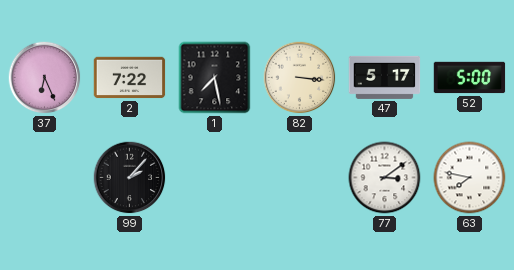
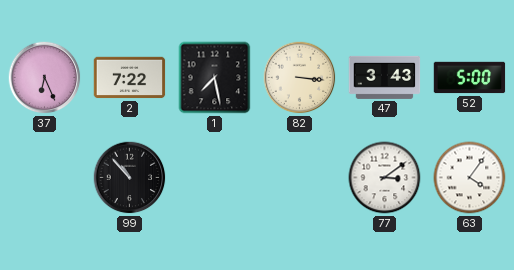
47: 5:17 -> 3:43
99: 2:07 -> 10:53
63: 7:47 -> 4:06
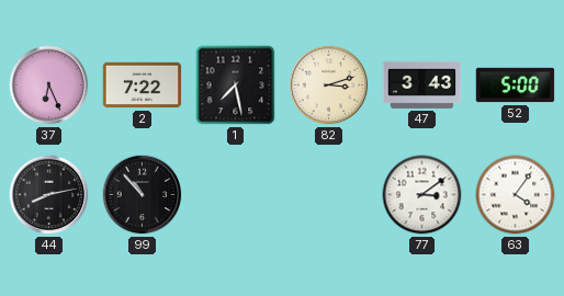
82: 3:16 -> 3:12
44: none -> 8:13
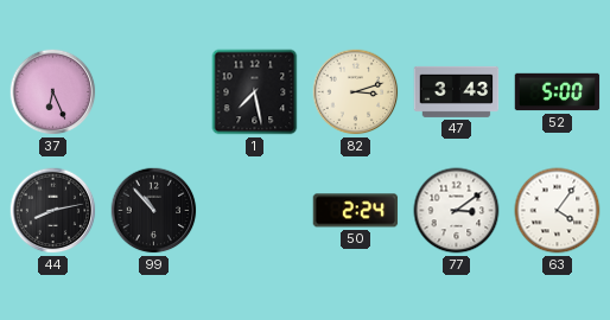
2: 7:22 -> none
50: none -> 2:24
